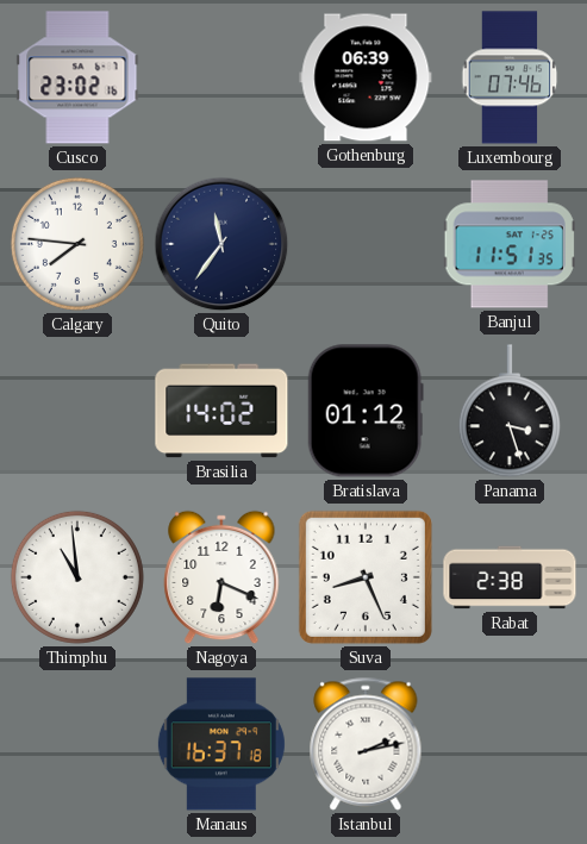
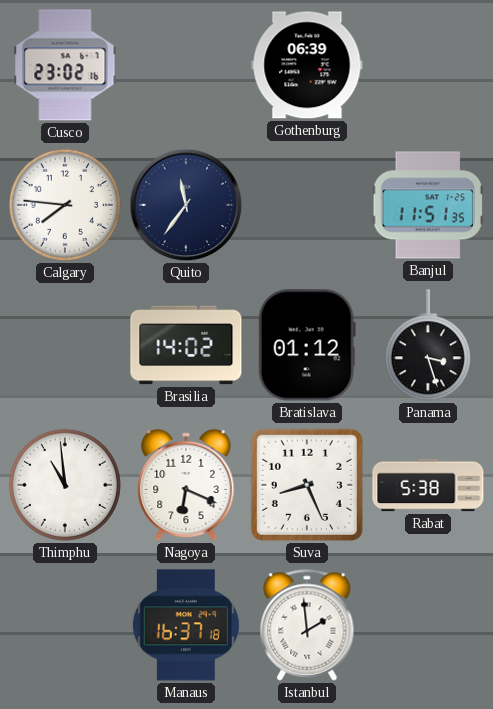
Luxembourg: 07:46 -> none
Rabat: 2:38 -> 5:38
Istanbul: 2:13 -> 1:59
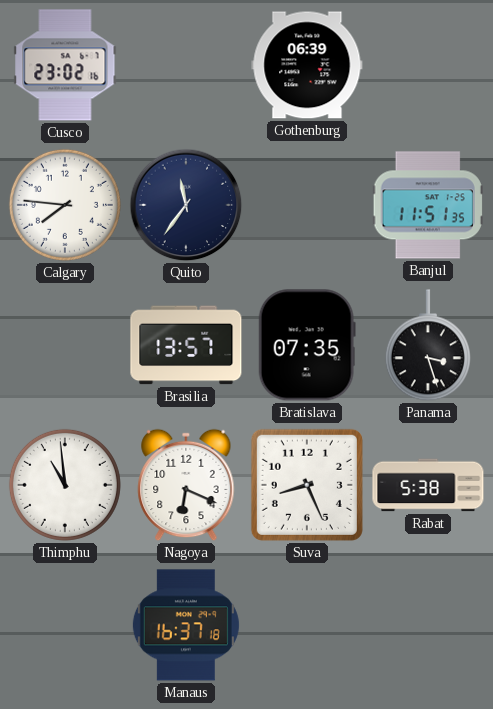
Brasilia: 14:02 -> 13:57
Bratislava: 01:12 -> 07:35
Istanbul: 1:59 -> none
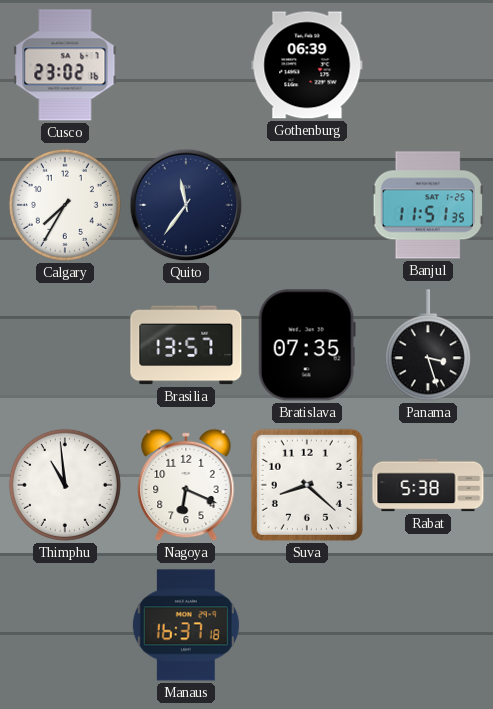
Calgary: 7:46 -> 7:35
Suva: 8:26 -> 8:22
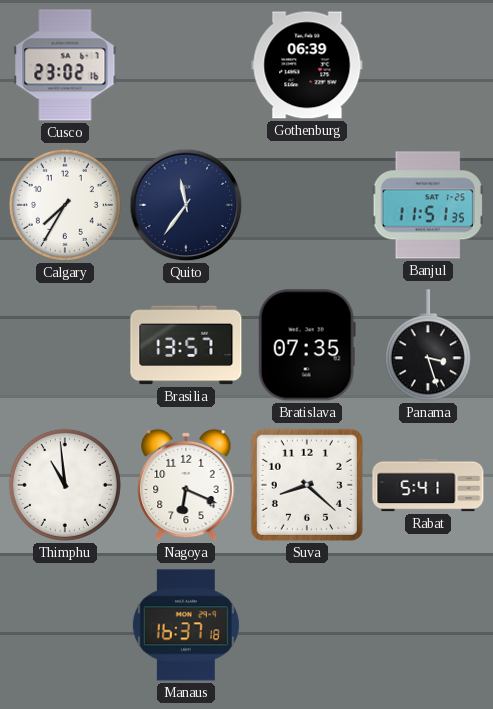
Rabat: 5:38 -> 5:41
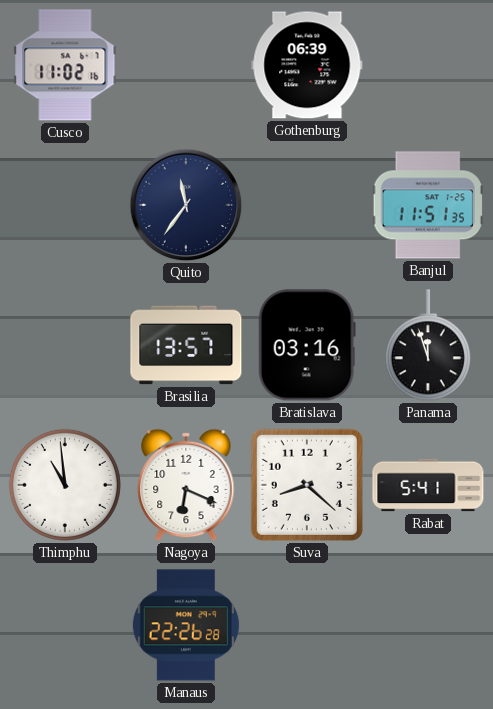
Cusco: 23:02 -> 11:02
Calgary: 7:35 -> none
Bratislava: 07:35 -> 03:16
Panama: 3:27 -> 11:57
Manaus: 16:37 -> 22:26
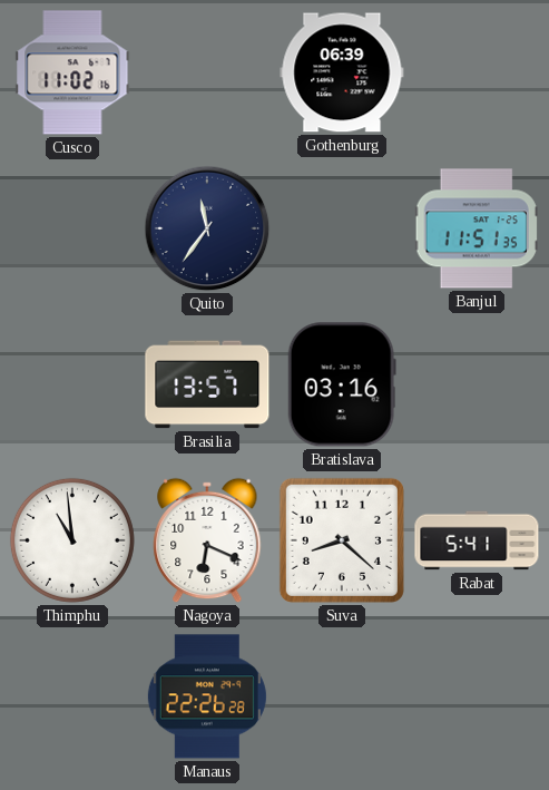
Panama: 11:57 -> none
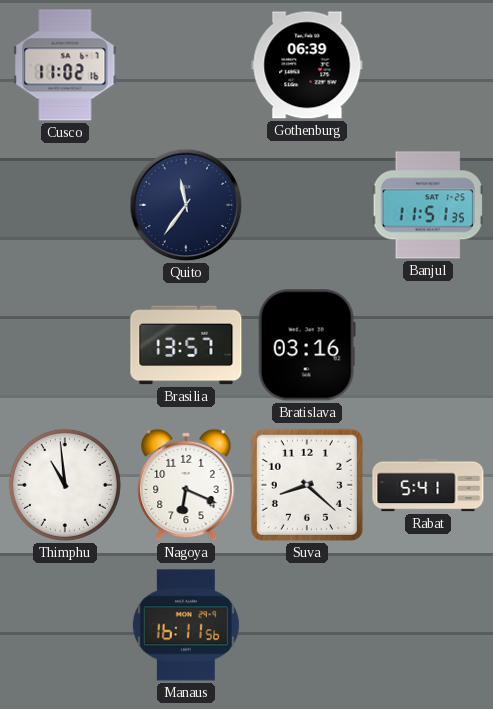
Manaus: 22:26 -> 16:11
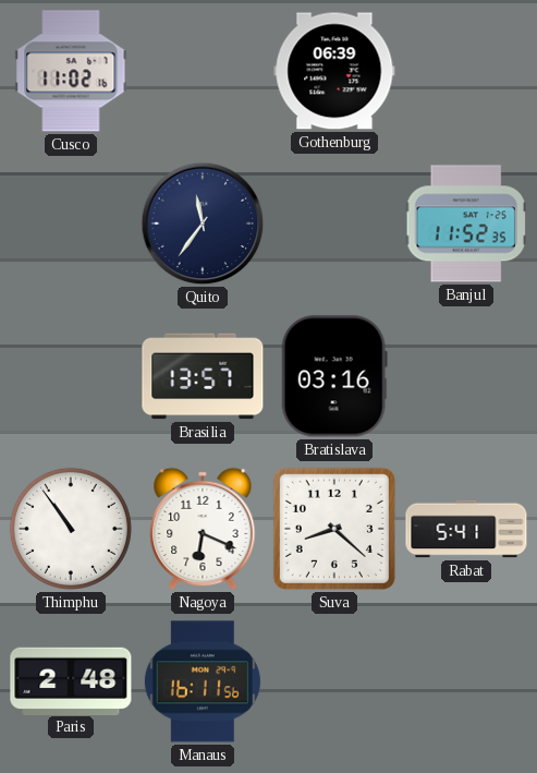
Banjul: 11:51 -> 11:52
Thimphu: 10:59 -> 10:54
Paris: none -> 2:48
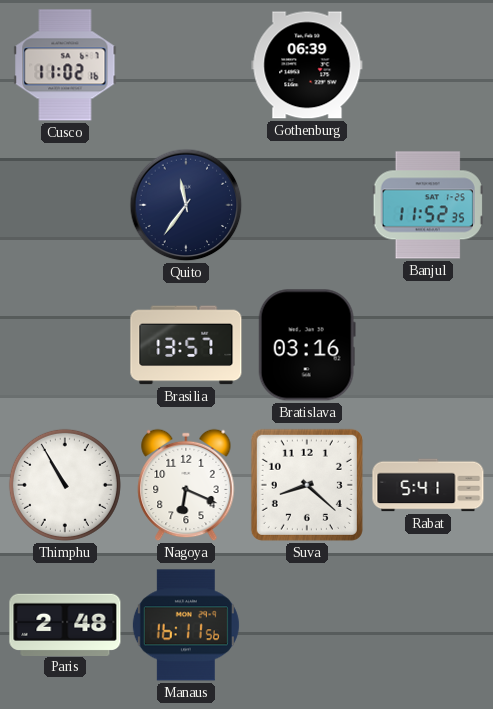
Thimphu: 10:54 -> 10:55
